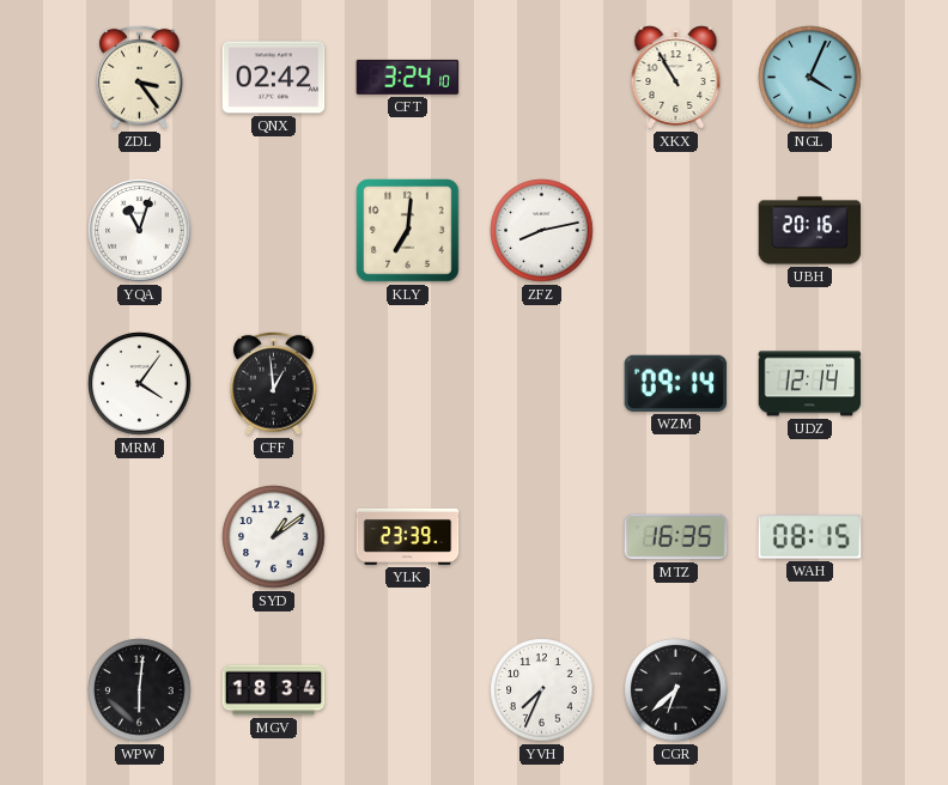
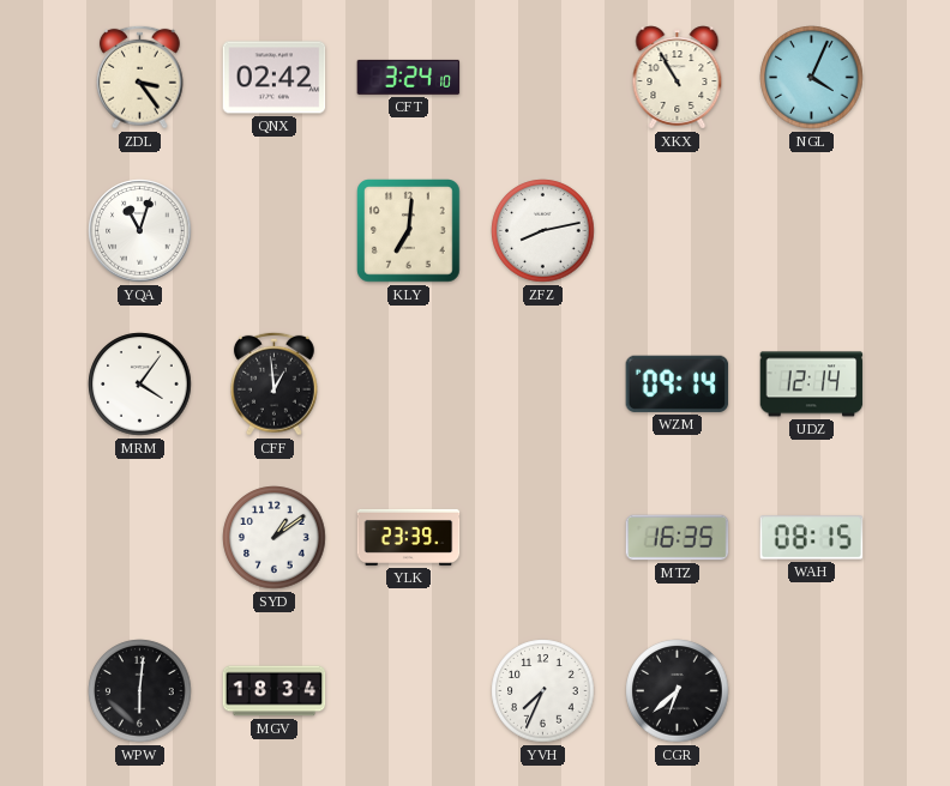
UBH: 20:16 -> none
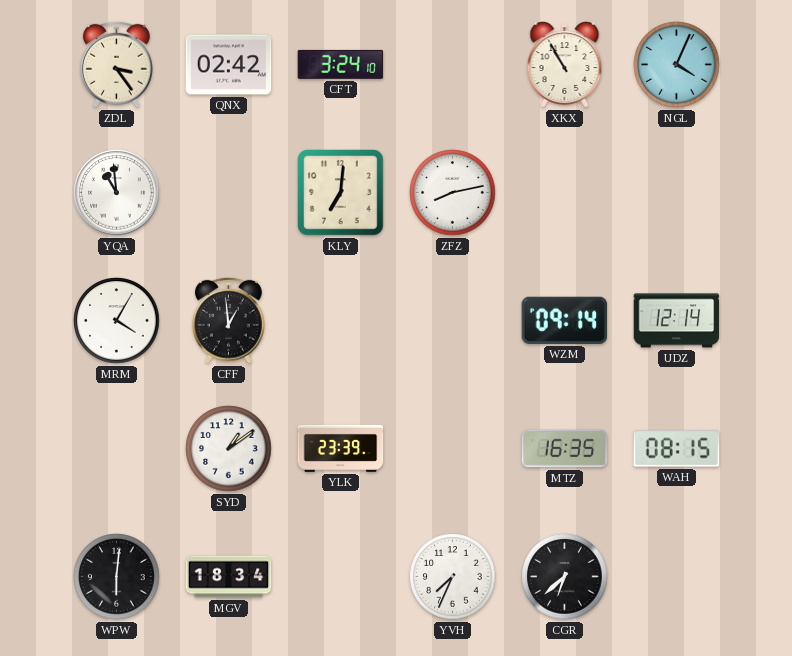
YQA: 11:03 -> 10:59
MRM: 4:06 -> 4:05
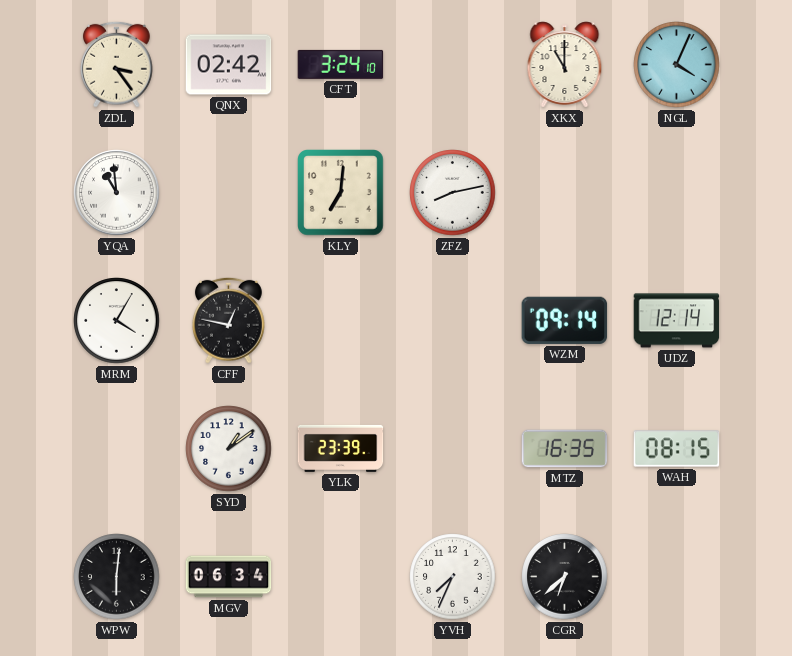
XKX: 10:55 -> 11:00
CFF: 12:59 -> 12:47
MGV: 18:34 -> 06:34
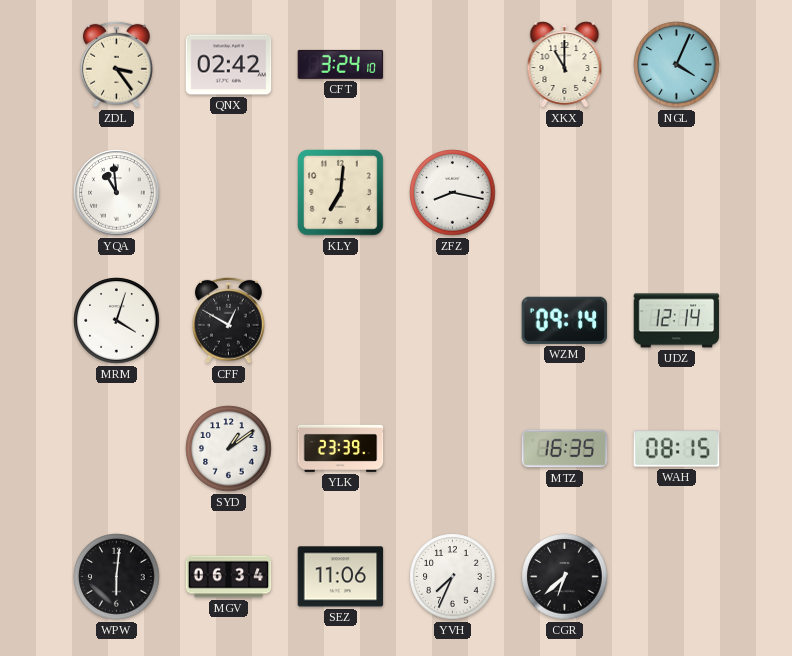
ZFZ: 8:13 -> 8:17
MRM: 4:05 -> 4:03
CFF: 12:47 -> 12:50
SEZ: none -> 11:06
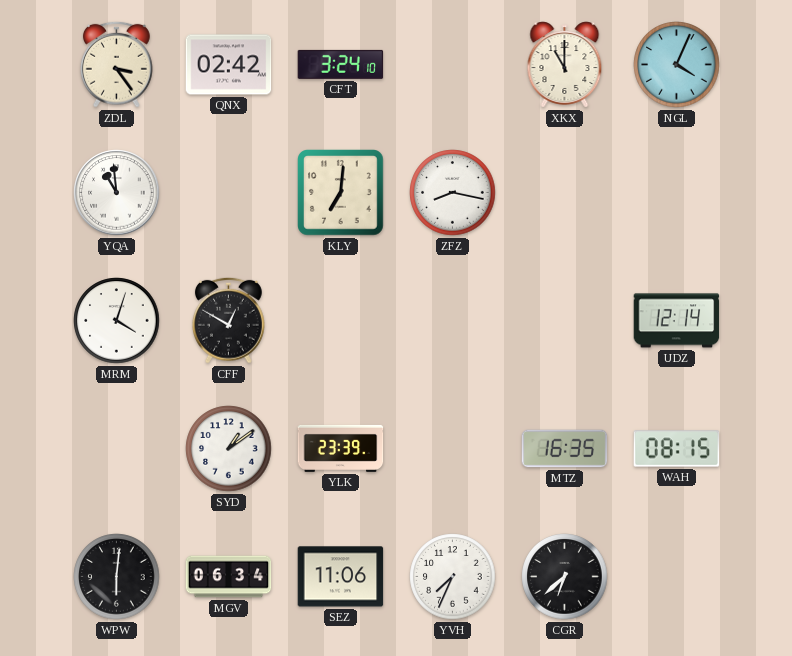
WZM: 09:14 -> none
